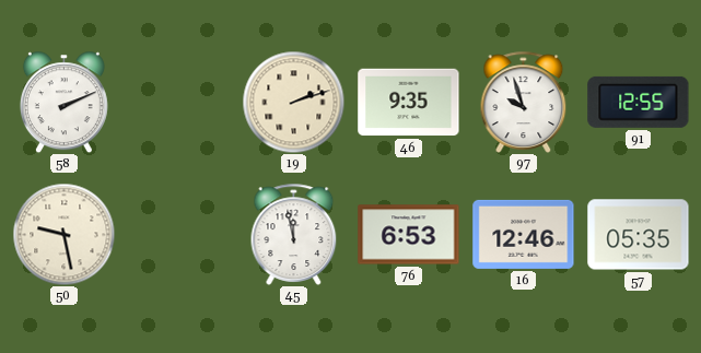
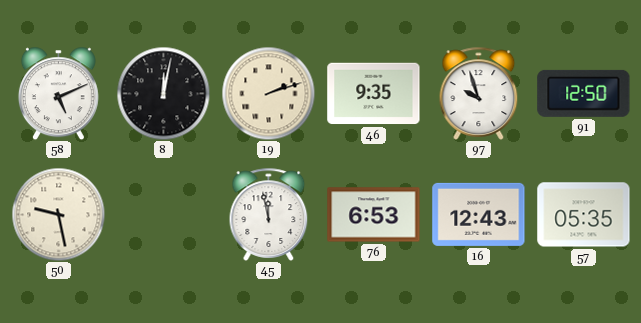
58: 2:11 -> 5:11
8: none -> 12:02
91: 12:55 -> 12:50
16: 12:46 -> 12:43
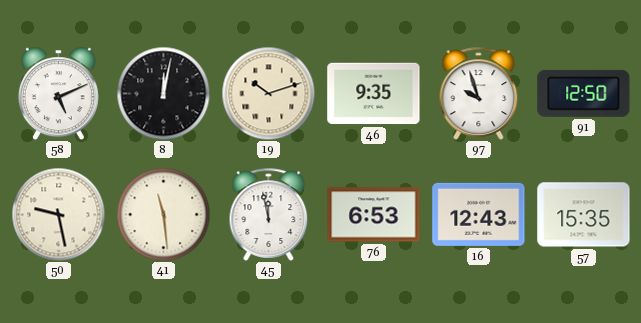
19: 2:12 -> 10:12
41: none -> 11:29
57: 05:35 -> 15:35
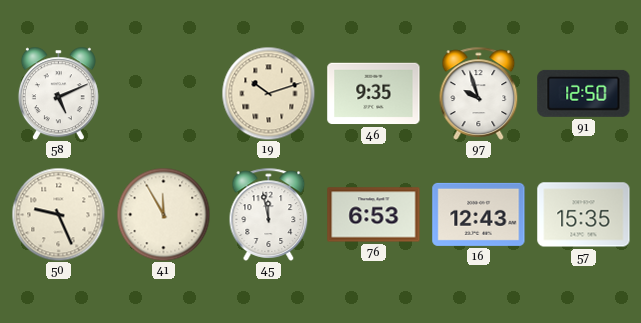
8: 12:02 -> none
50: 9:28 -> 9:26
41: 11:29 -> 11:55
